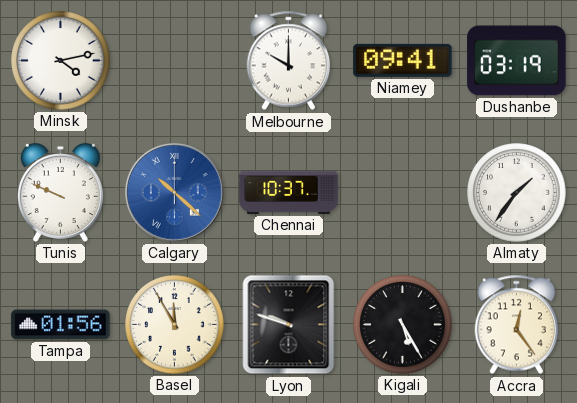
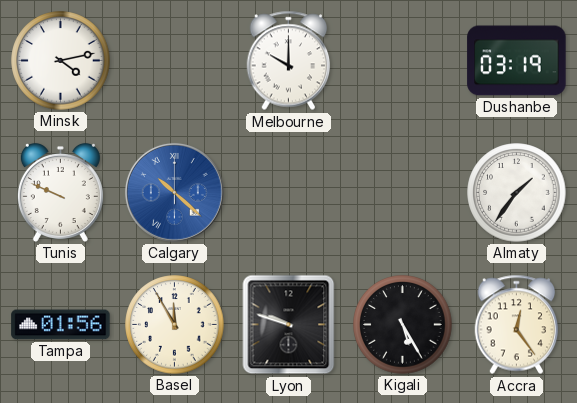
Niamey: 09:41 -> none
Chennai: 10:37 -> none
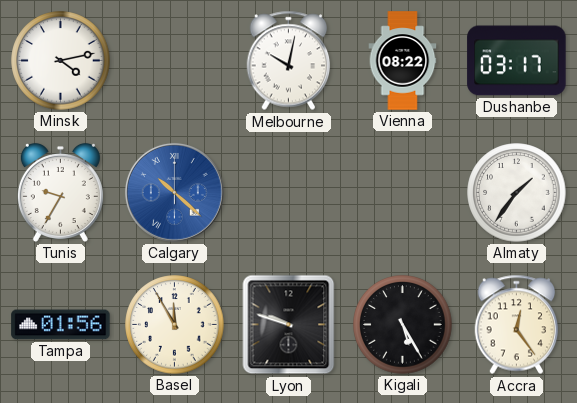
Melbourne: 10:00 -> 10:02
Vienna: none -> 08:22
Dushanbe: 03:19 -> 03:17
Tunis: 9:49 -> 9:35
